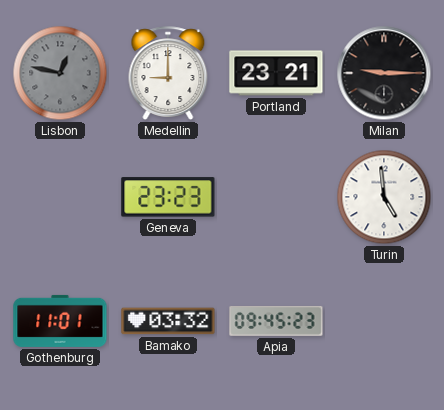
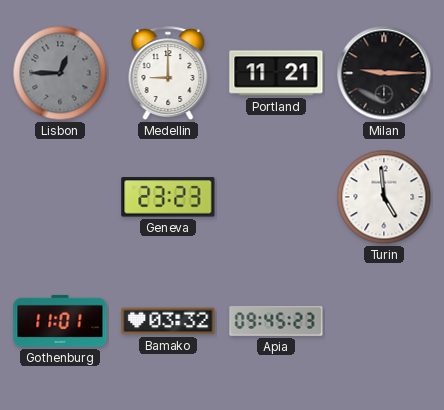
Lisbon: 12:47 -> 12:45
Portland: 23:21 -> 11:21
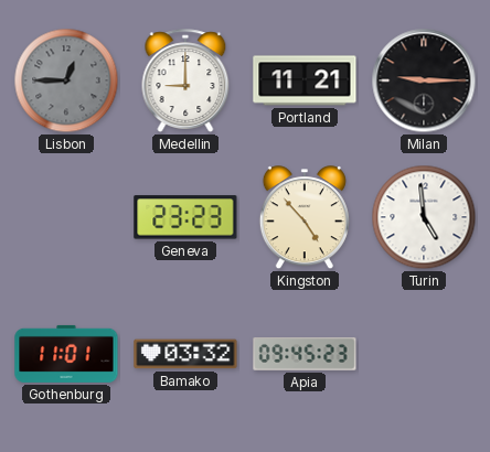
Kingston: none -> 4:53
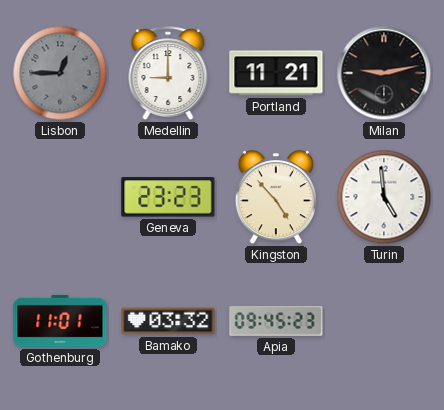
Milan: 9:15 -> 9:13
